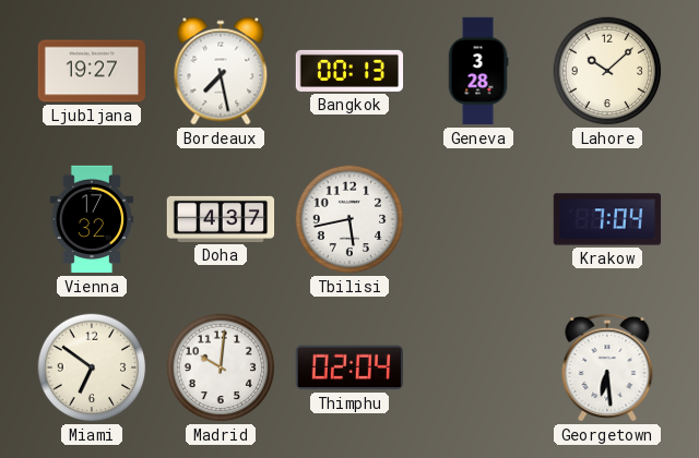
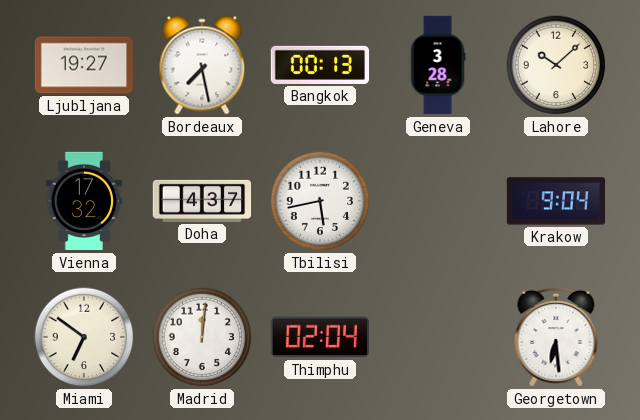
Krakow: 7:04 -> 9:04
Madrid: 10:01 -> 12:01
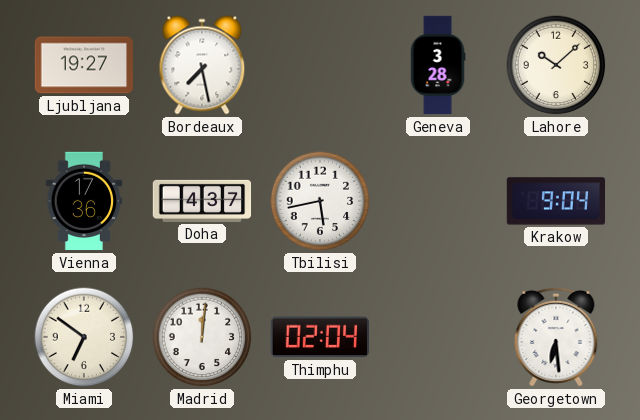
Bangkok: 00:13 -> none
Vienna: 17:32 -> 17:36
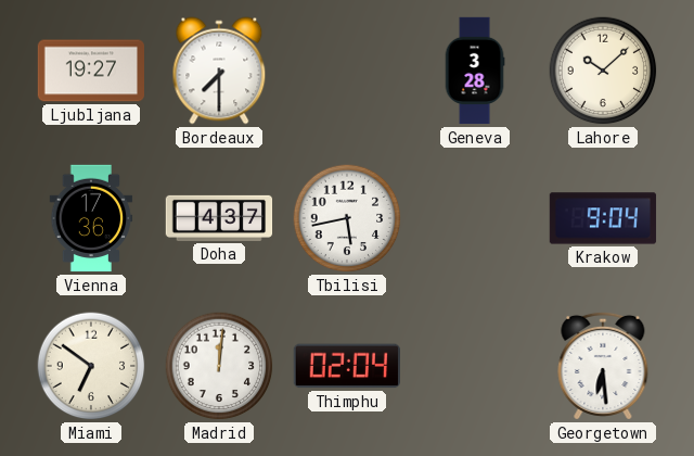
Bordeaux: 7:28 -> 7:30
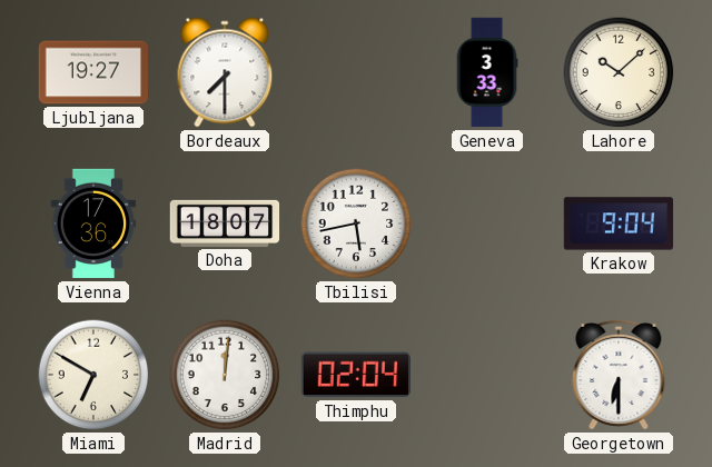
Geneva: 3:28 -> 3:33
Doha: 4:37 -> 18:07
Miami: 6:51 -> 6:50
Georgetown: 6:29 -> 6:30
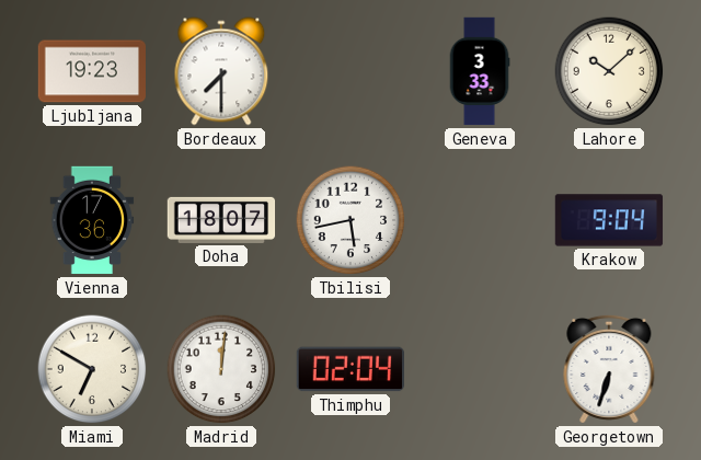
Ljubljana: 19:27 -> 19:23
Georgetown: 6:30 -> 6:33
